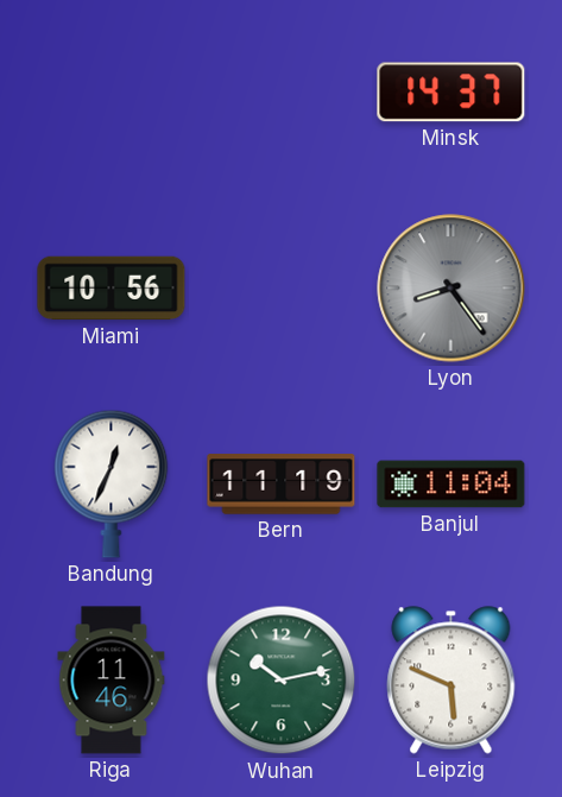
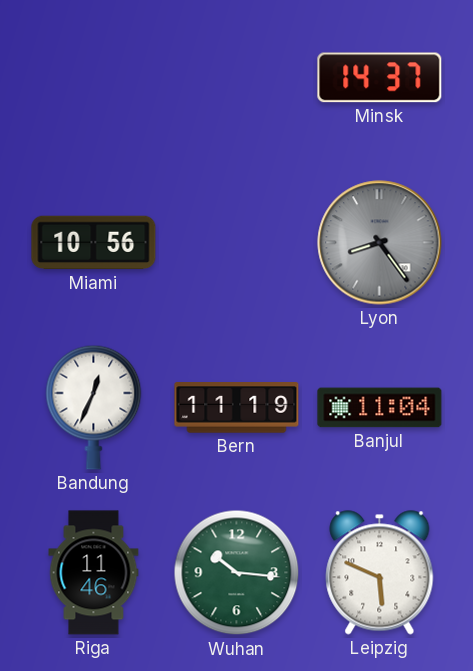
Wuhan: 10:13 -> 10:16
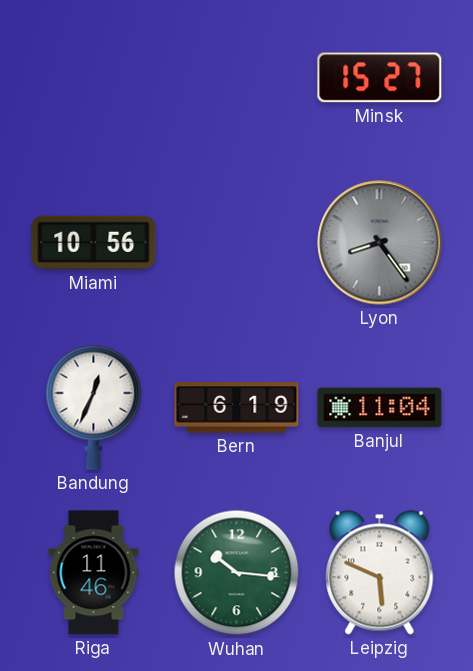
Minsk: 14:37 -> 15:27
Bern: 11:19 -> 6:19
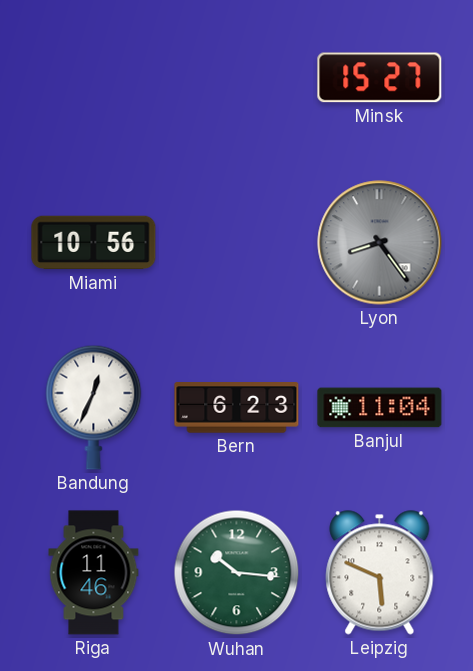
Bern: 6:19 -> 6:23
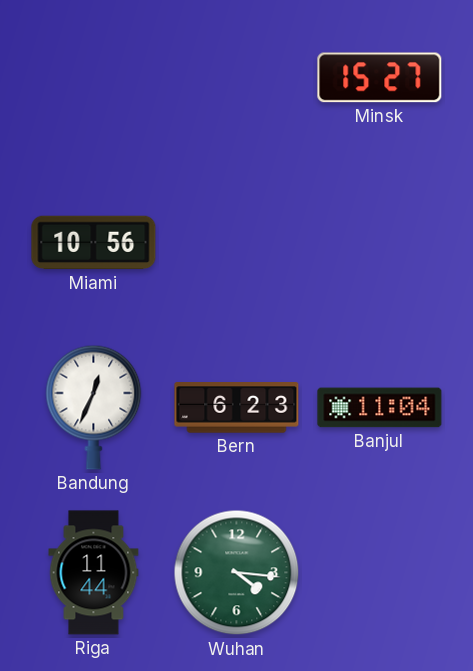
Lyon: 8:24 -> none
Riga: 11:46 -> 11:44
Wuhan: 10:16 -> 4:16
Leipzig: 5:49 -> none
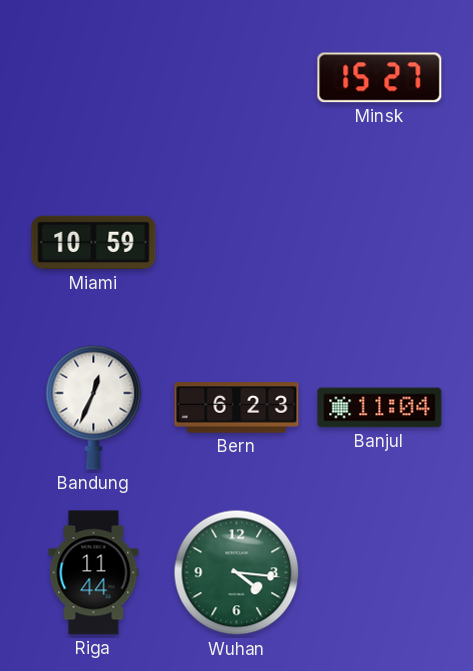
Miami: 10:56 -> 10:59
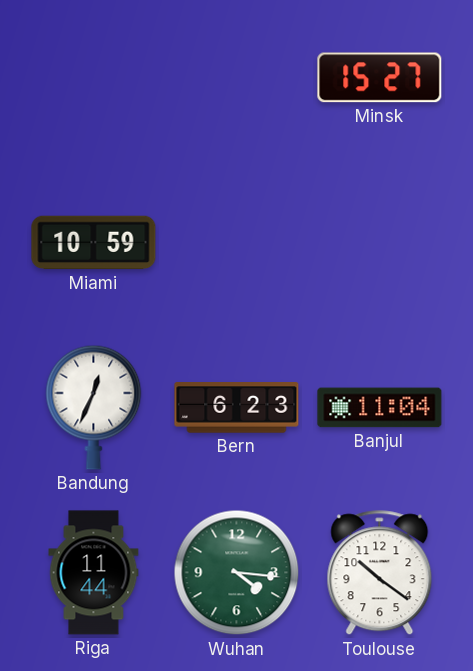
Toulouse: none -> 10:21
